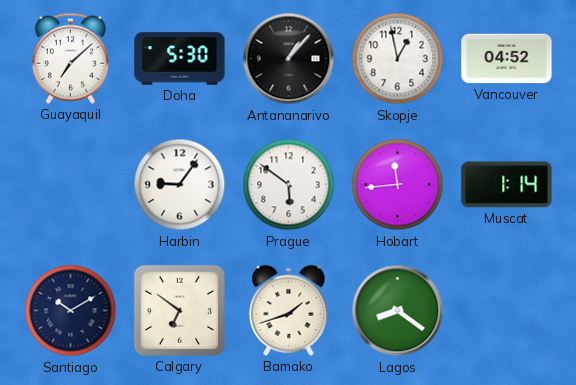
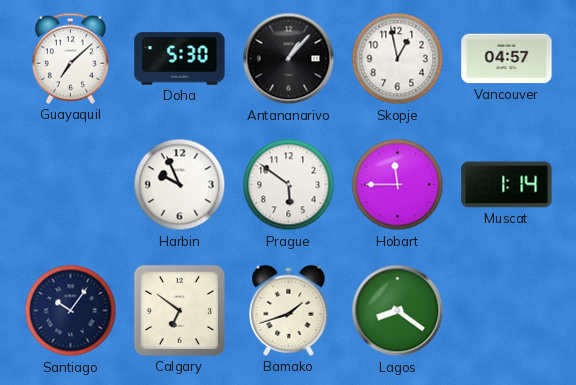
Vancouver: 04:52 -> 04:57
Harbin: 9:06 -> 9:56
Hobart: 11:44 -> 11:45
Santiago: 10:10 -> 10:06
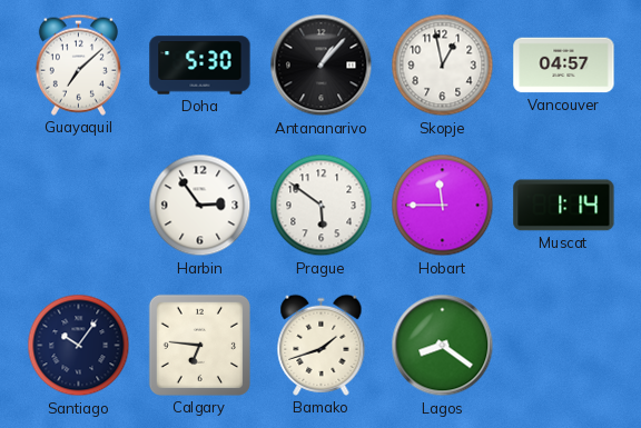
Harbin: 9:56 -> 2:54
Calgary: 6:51 -> 6:46
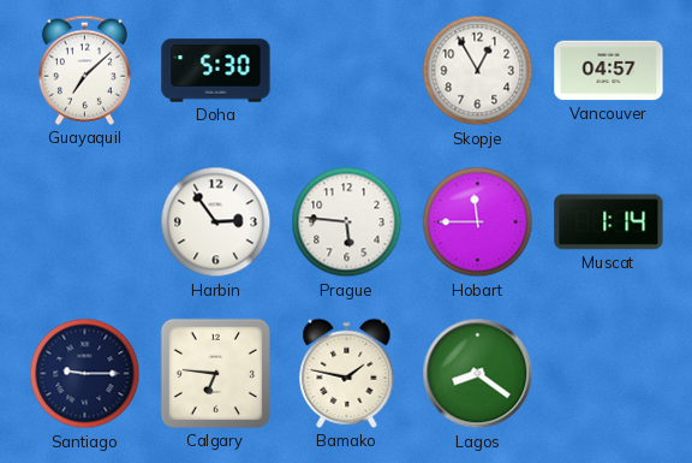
Antananarivo: 1:07 -> none
Skopje: 12:58 -> 12:55
Prague: 5:51 -> 5:46
Santiago: 10:06 -> 9:15
Bamako: 1:42 -> 1:47
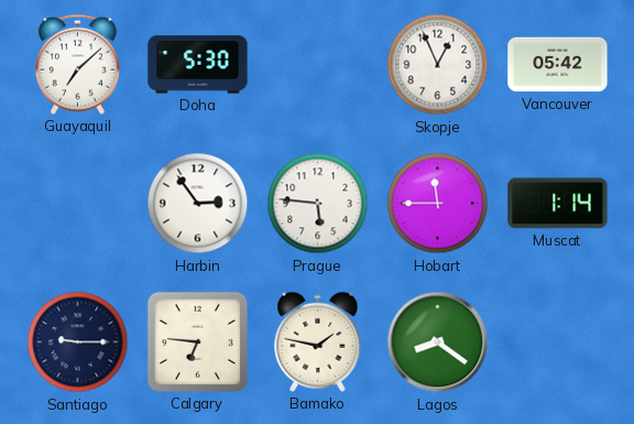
Skopje: 12:55 -> 12:56
Vancouver: 04:57 -> 05:42
